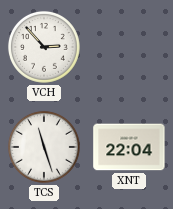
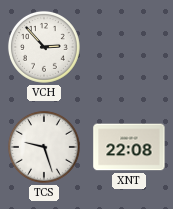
TCS: 11:27 -> 9:27
XNT: 22:04 -> 22:08
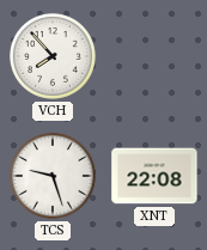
VCH: 2:53 -> 7:53
